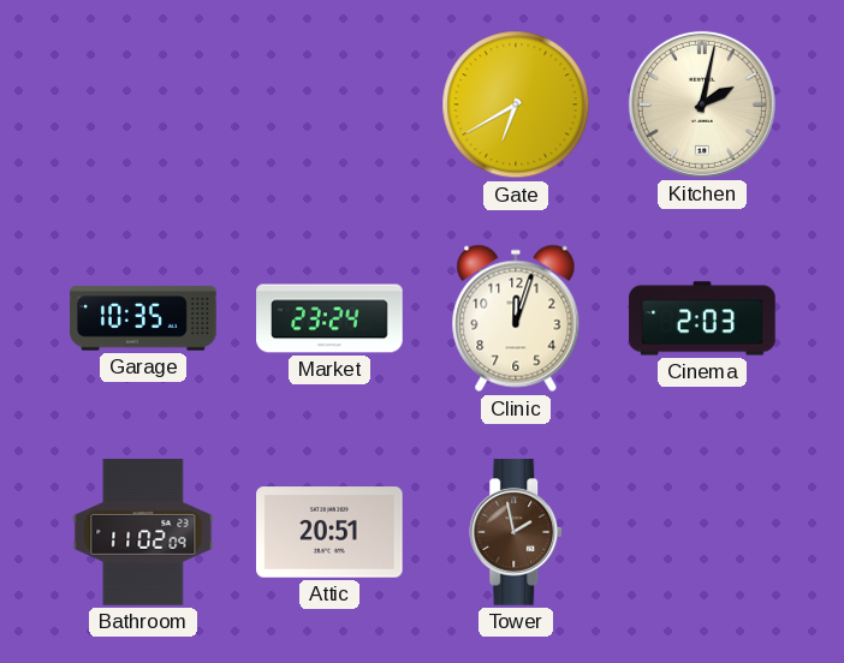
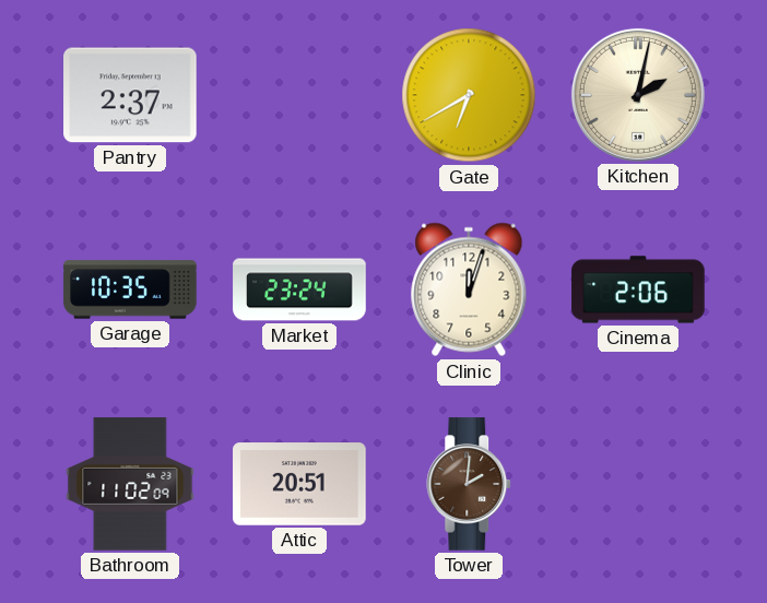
Pantry: none -> 2:37
Cinema: 2:03 -> 2:06
Tower: 1:58 -> 2:01
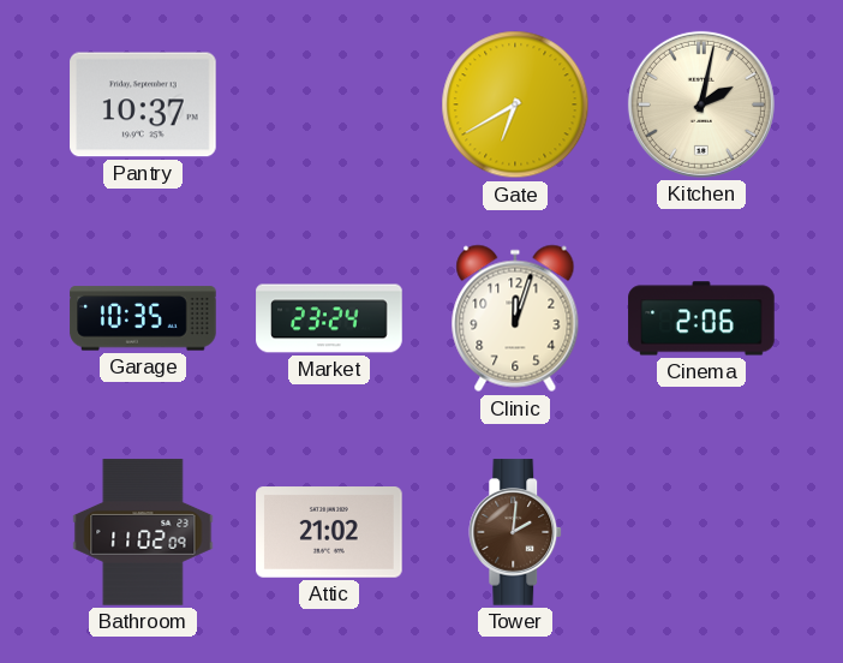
Pantry: 2:37 -> 10:37
Attic: 20:51 -> 21:02
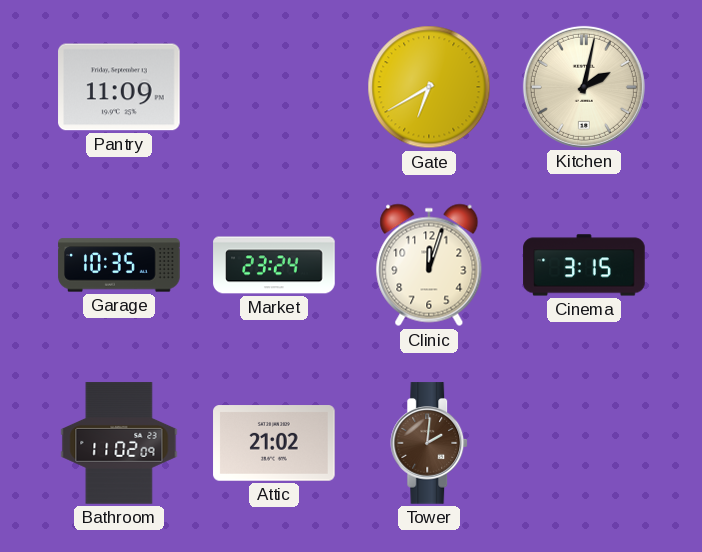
Pantry: 10:37 -> 11:09
Cinema: 2:06 -> 3:15
